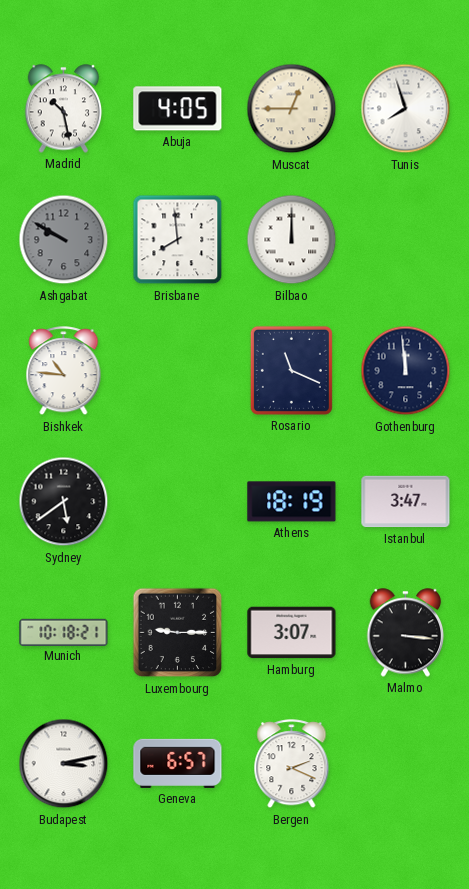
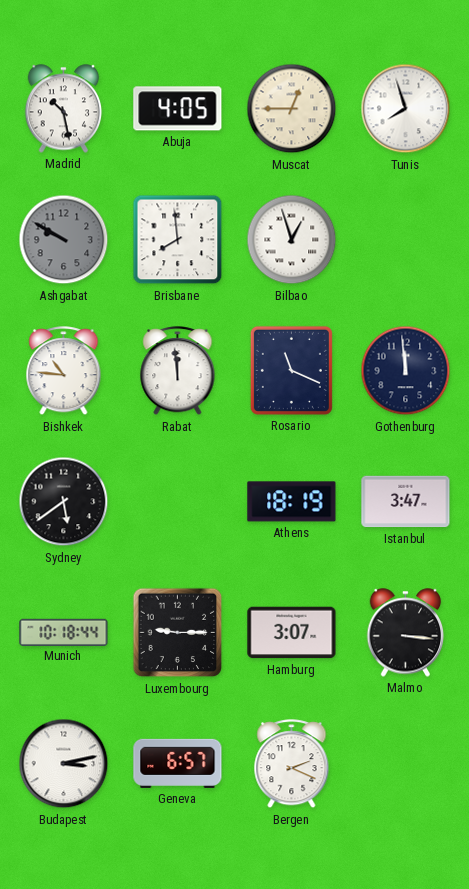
Bilbao: 12:00 -> 12:57
Rabat: none -> 11:59
Munich: 10:18:21 -> 10:18:44
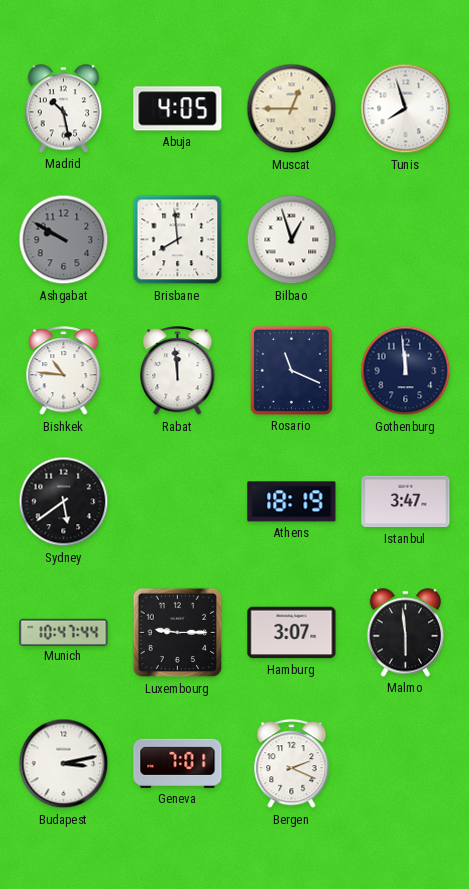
Munich: 10:18 -> 10:47
Malmo: 3:16 -> 5:59
Geneva: 6:57 -> 7:01
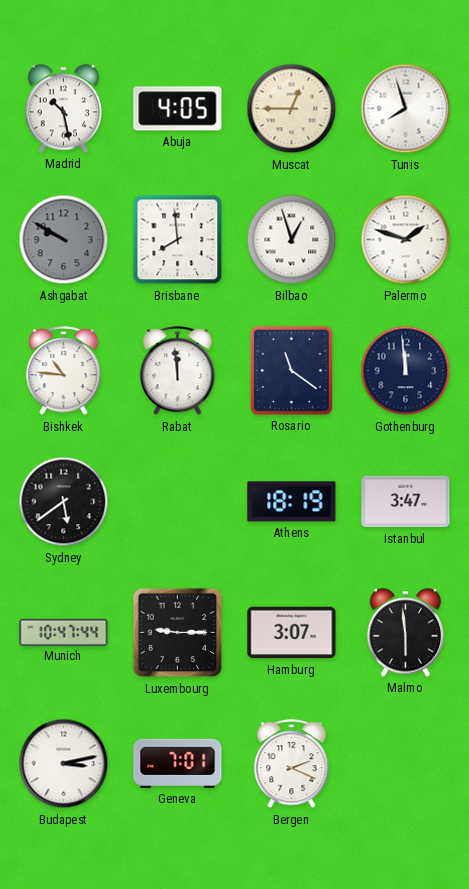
Palermo: none -> 1:48
Rosario: 11:19 -> 11:21
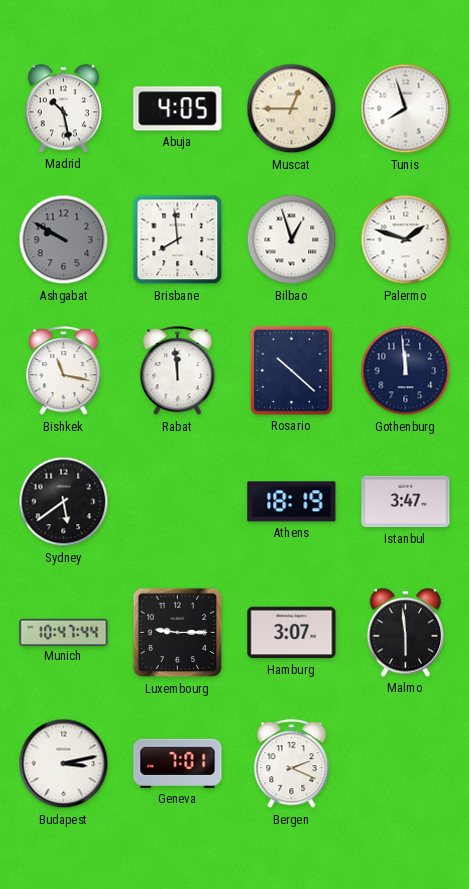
Bishkek: 10:46 -> 11:17
Rosario: 11:21 -> 10:22
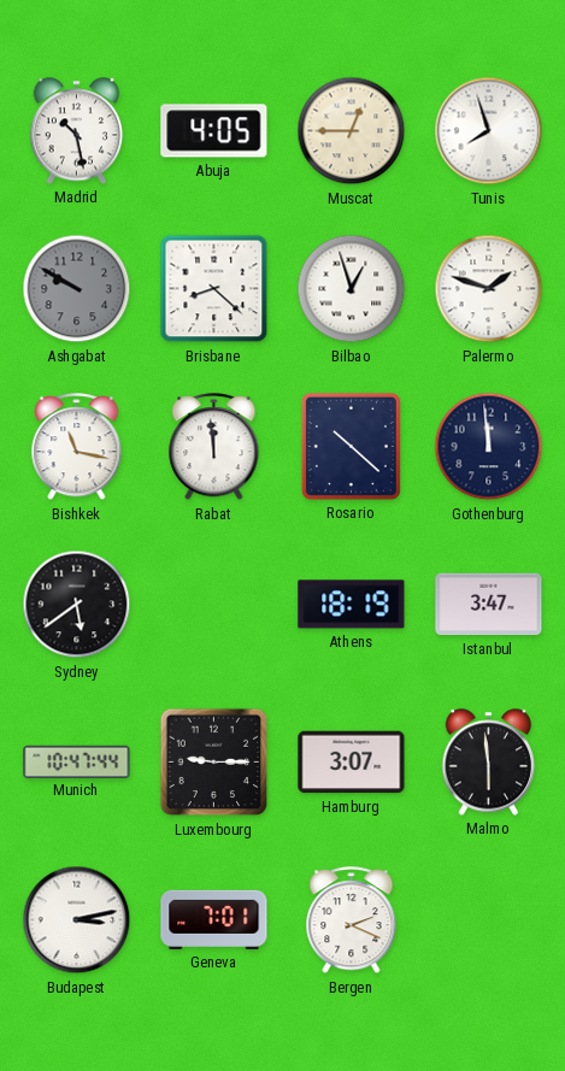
Brisbane: 7:59 -> 8:22
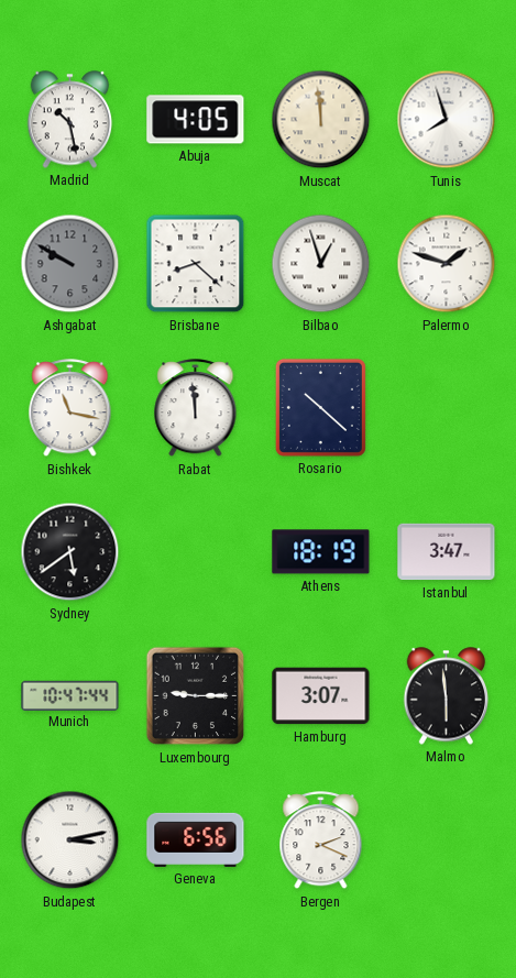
Muscat: 12:45 -> 11:59
Gothenburg: 11:59 -> none
Geneva: 7:01 -> 6:56
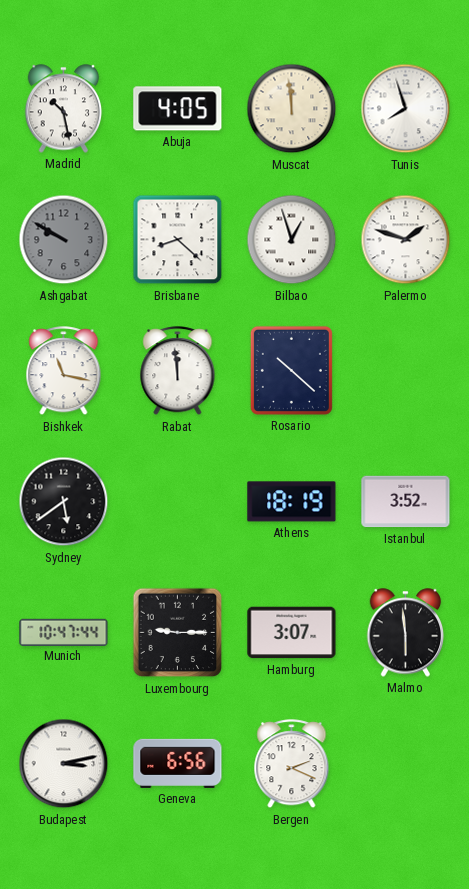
Istanbul: 3:47 -> 3:52
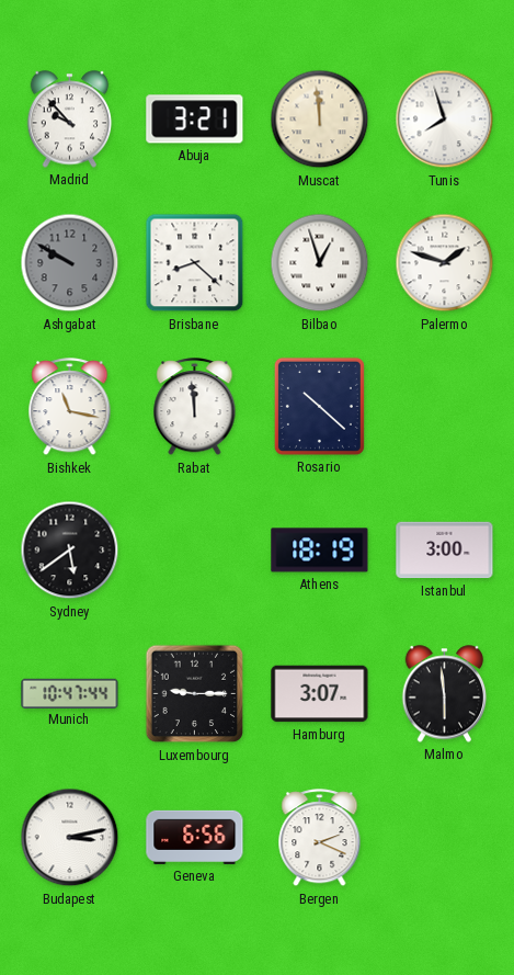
Madrid: 10:28 -> 9:53
Abuja: 4:05 -> 3:21
Istanbul: 3:52 -> 3:00
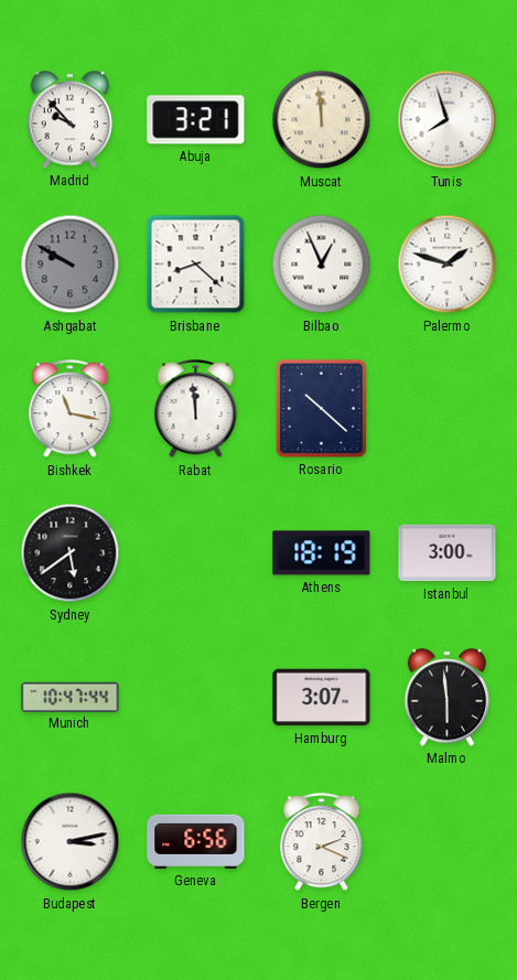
Bilbao: 12:57 -> 12:56
Luxembourg: 9:15 -> none
